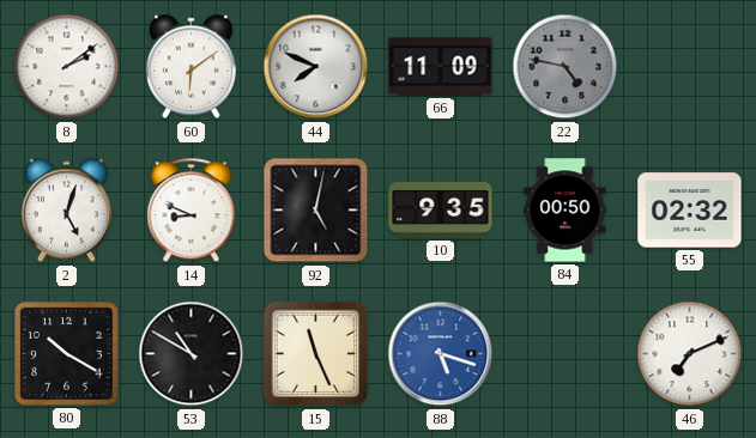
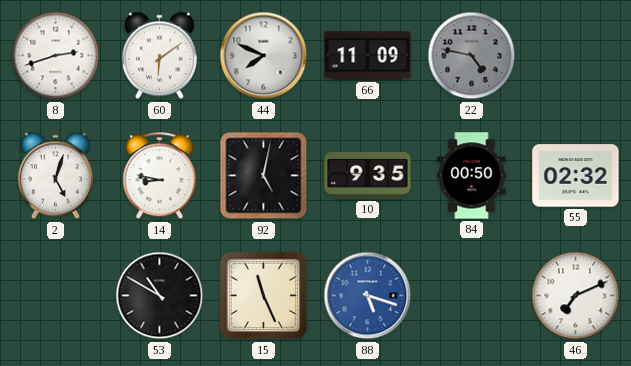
8: 2:09 -> 2:42
14: 8:49 -> 8:47
80: 10:20 -> none
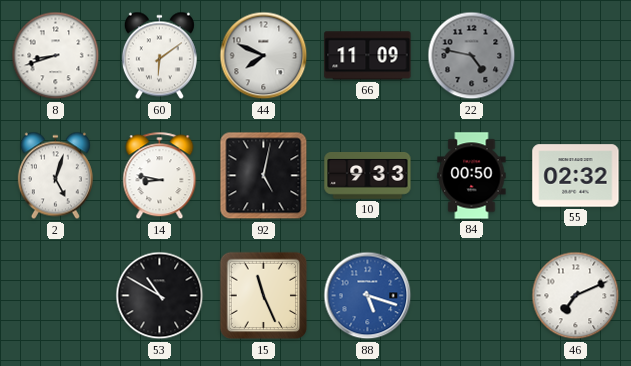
8: 2:42 -> 8:42
10: 9:35 -> 9:33
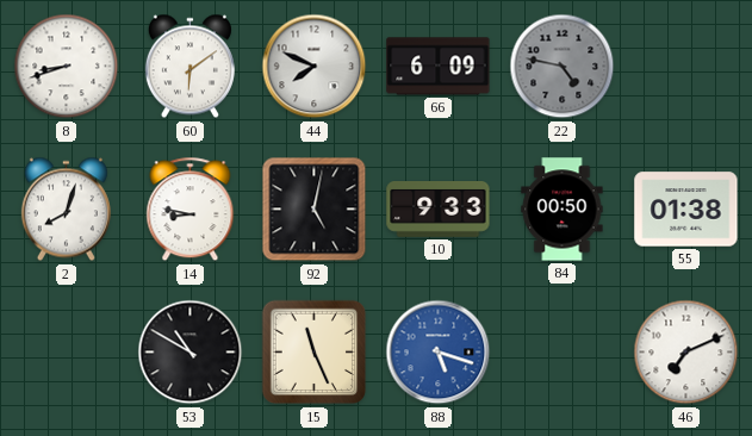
66: 11:09 -> 6:09
2: 5:03 -> 8:03
55: 02:32 -> 01:38
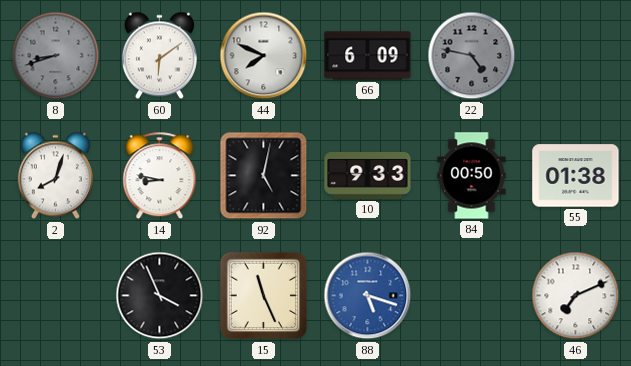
8 dial: white -> grey
53: 10:50 -> 3:56
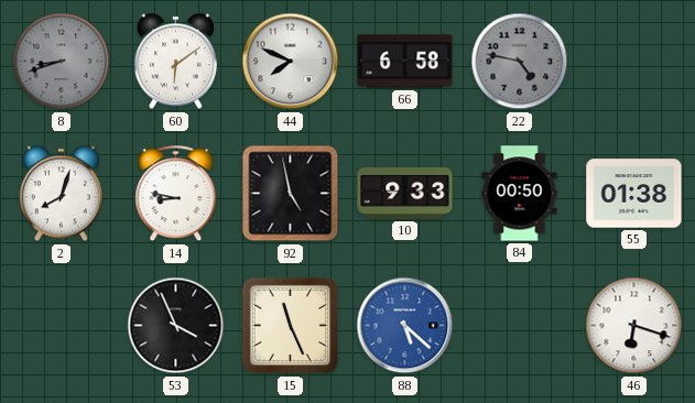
66: 6:09 -> 6:58
92: 5:02 -> 4:58
88: 5:18 -> 5:22
46: 7:11 -> 6:18
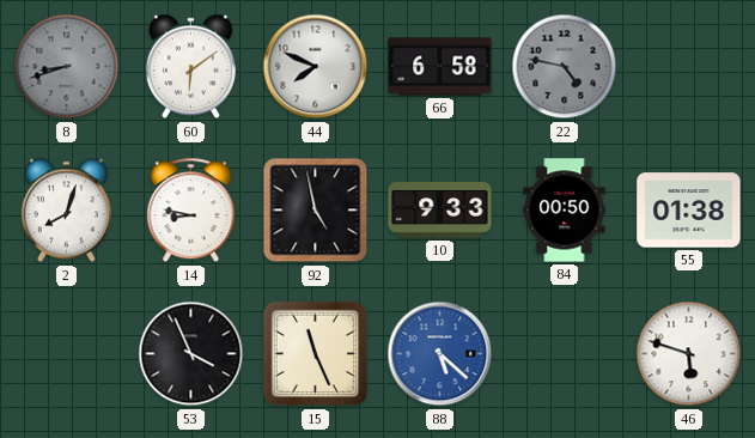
46: 6:18 -> 5:48
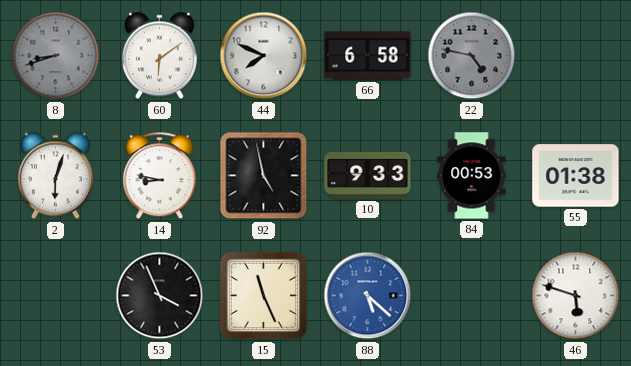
2: 8:03 -> 6:03
84: 00:50 -> 00:53
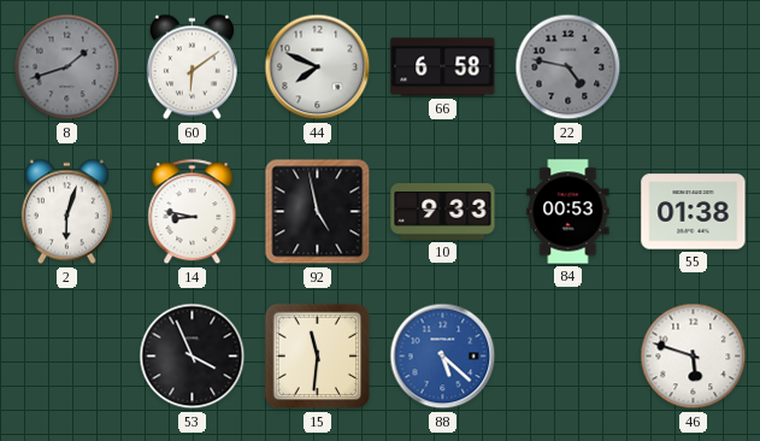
8: 8:42 -> 1:42
15: 11:26 -> 11:31
